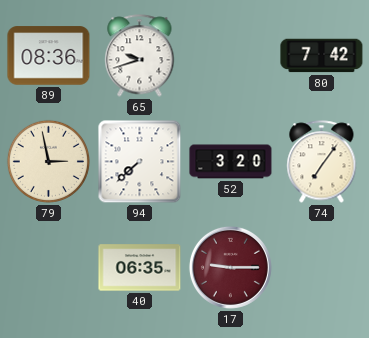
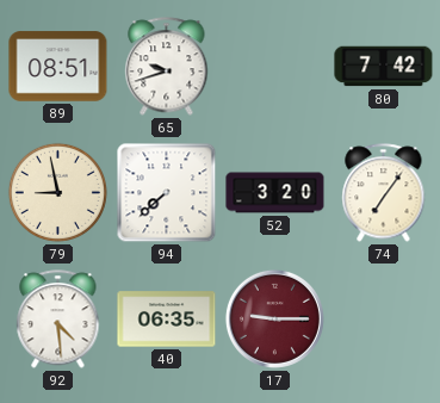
89: 08:36 -> 08:51
79: 2:58 -> 8:58
92: none -> 4:29
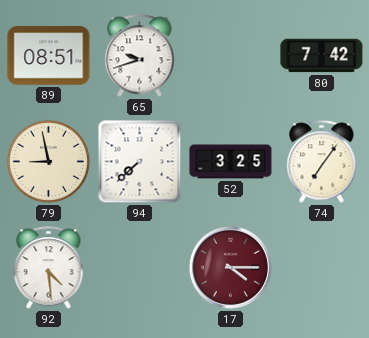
52: 3:20 -> 3:25
40: 06:35 -> none
17: 9:15 -> 4:15
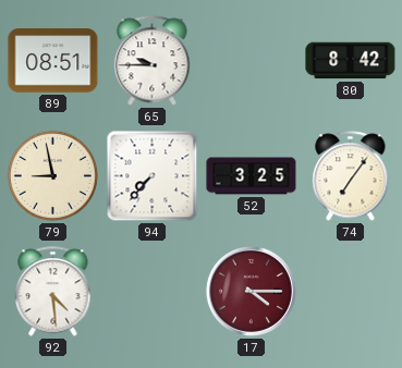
65: 9:42 -> 9:45
80: 7:42 -> 8:42
94: 7:38 -> 7:37
